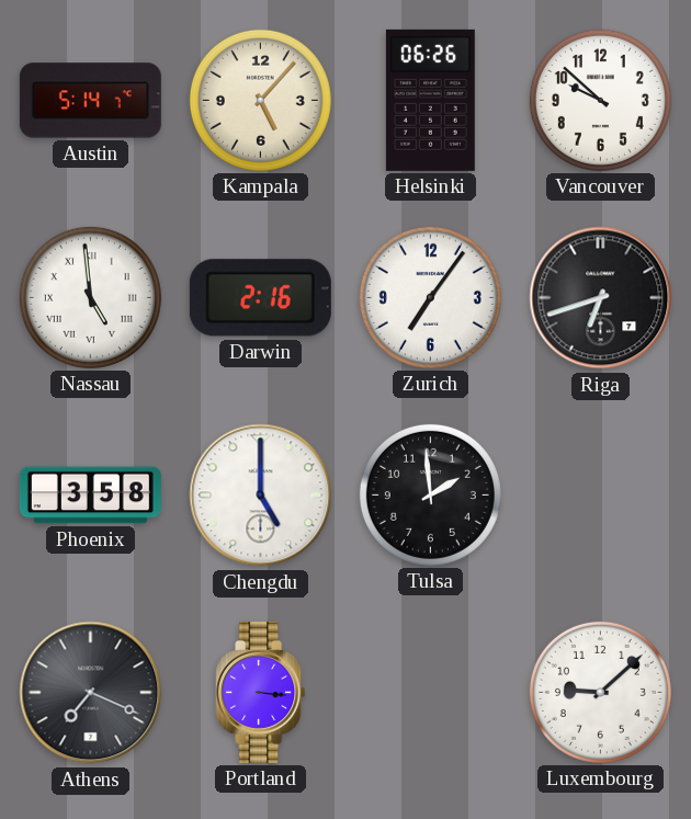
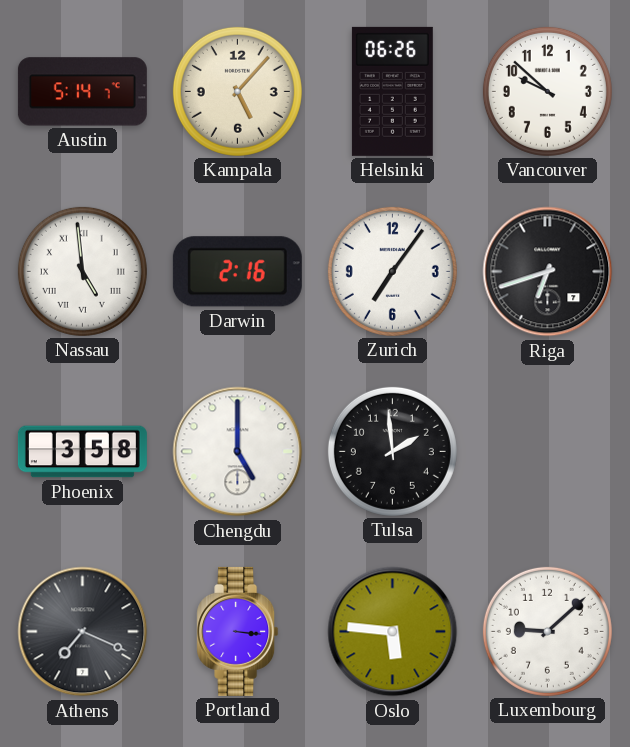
Oslo: none -> 5:46
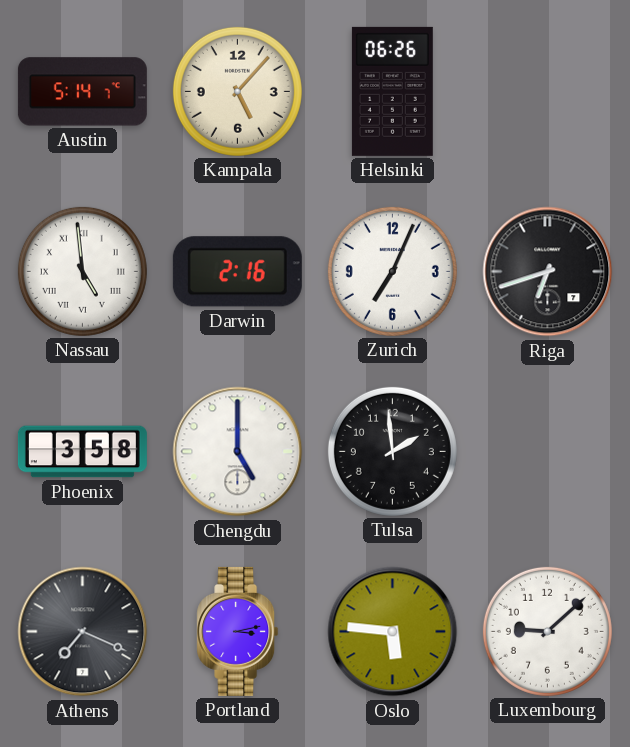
Vancouver: 9:52 -> none
Zurich: 7:06 -> 7:04
Portland: 3:16 -> 3:13
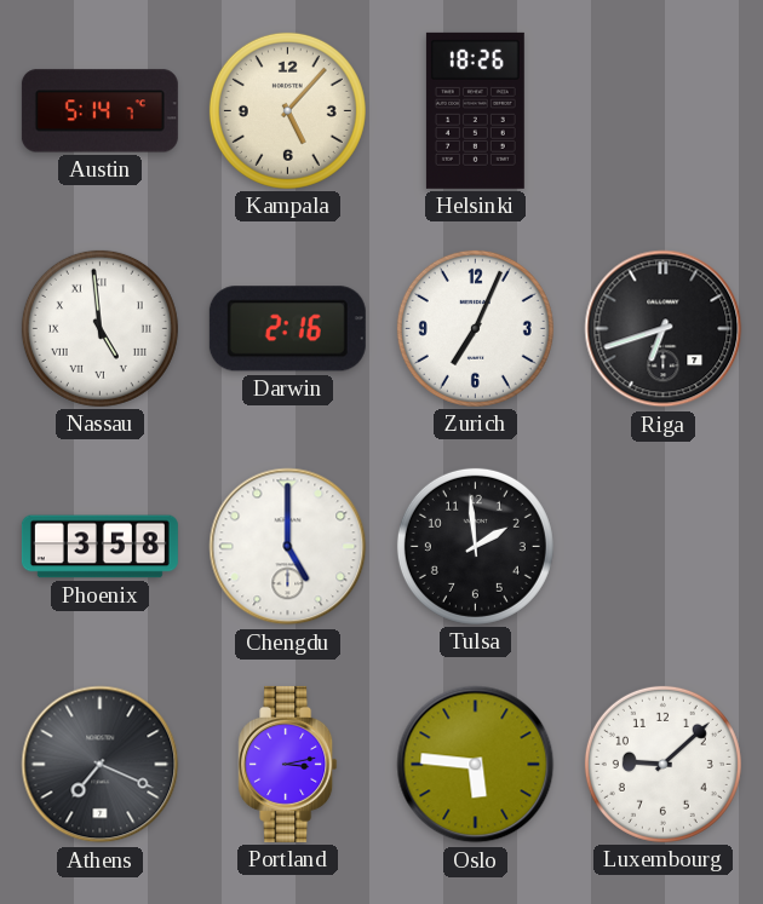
Helsinki: 06:26 -> 18:26
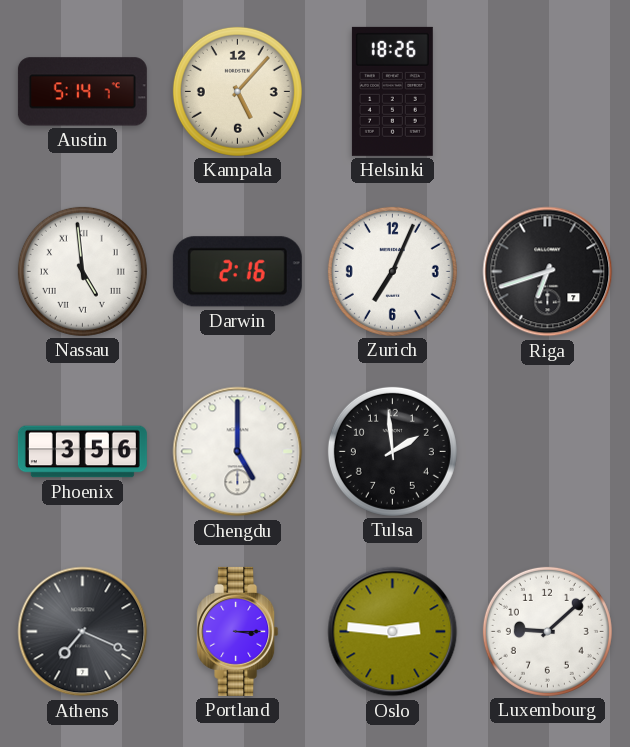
Phoenix: 3:58 -> 3:56
Portland: 3:13 -> 3:15
Oslo: 5:46 -> 2:46
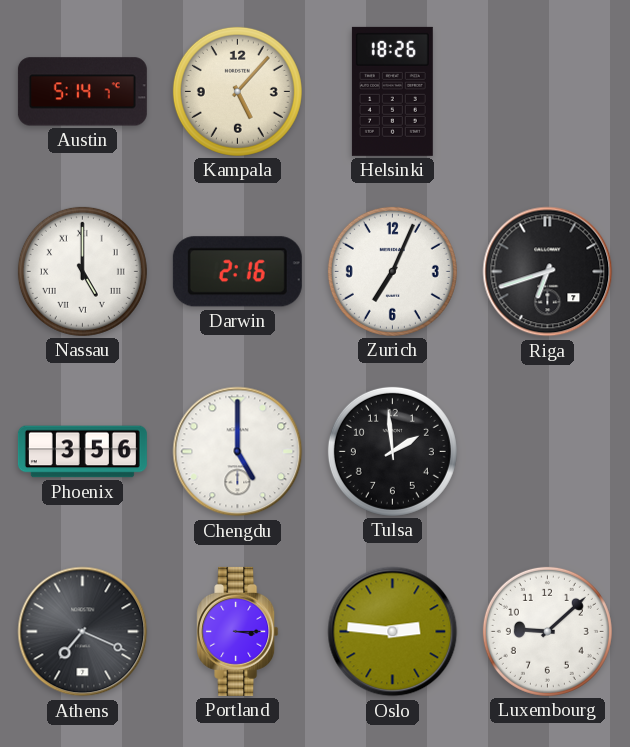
Nassau: 4:59 -> 5:00
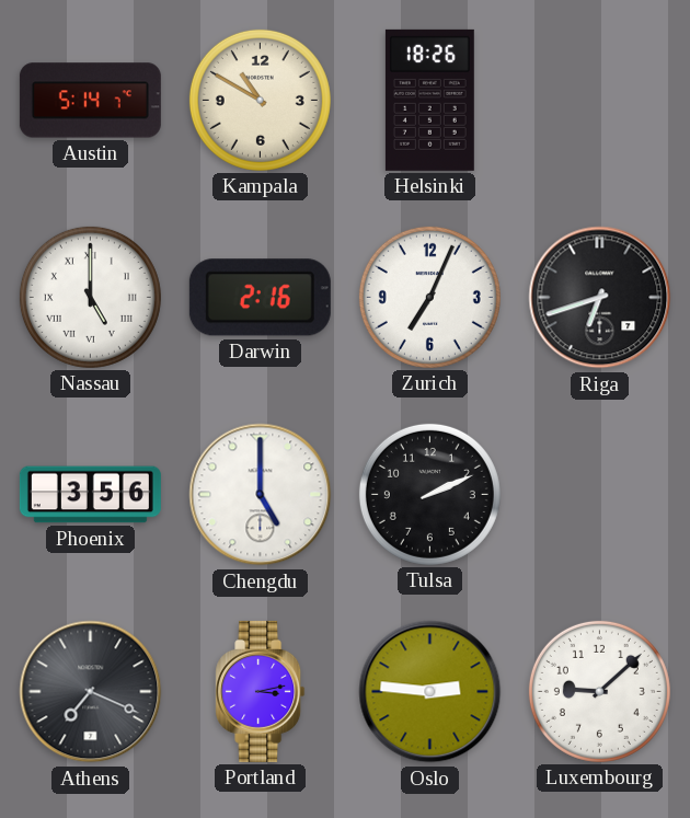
Kampala: 5:07 -> 10:50
Tulsa: 1:59 -> 2:11
Portland: 3:15 -> 3:13
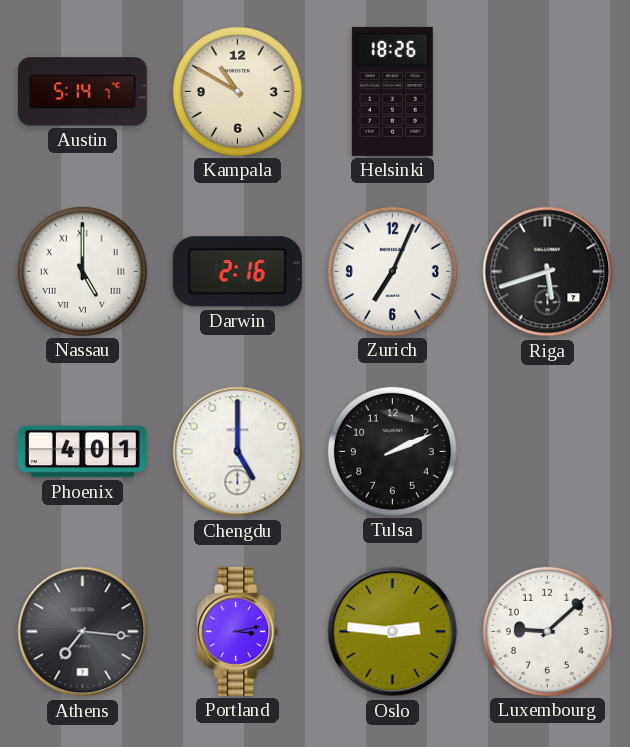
Riga: 6:42 -> 5:42
Phoenix: 3:56 -> 4:01
Athens: 7:19 -> 7:16
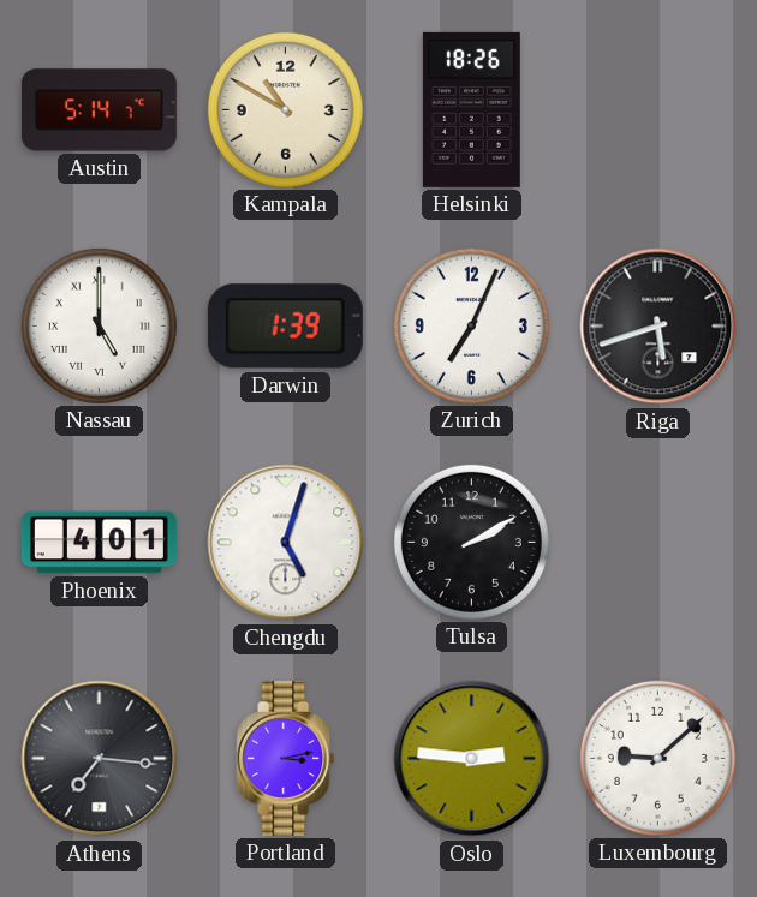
Darwin: 2:16 -> 1:39
Chengdu: 5:00 -> 5:03
Tulsa: 2:11 -> 2:10
